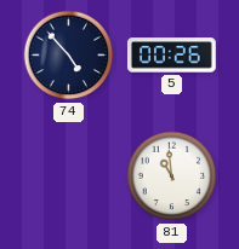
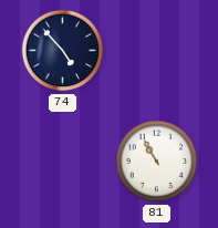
5: 00:26 -> none
81: 10:59 -> 10:55
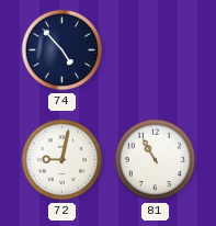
72: none -> 9:02
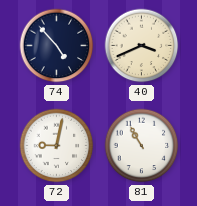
40: none -> 3:41
